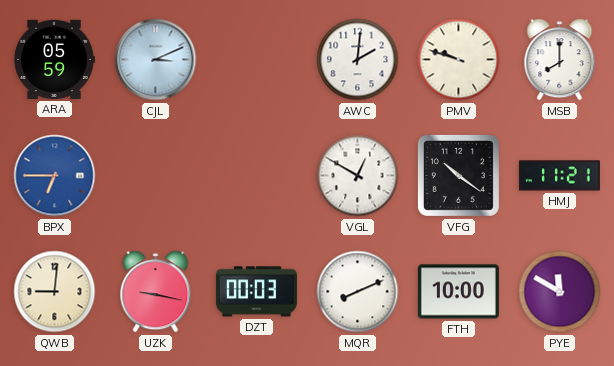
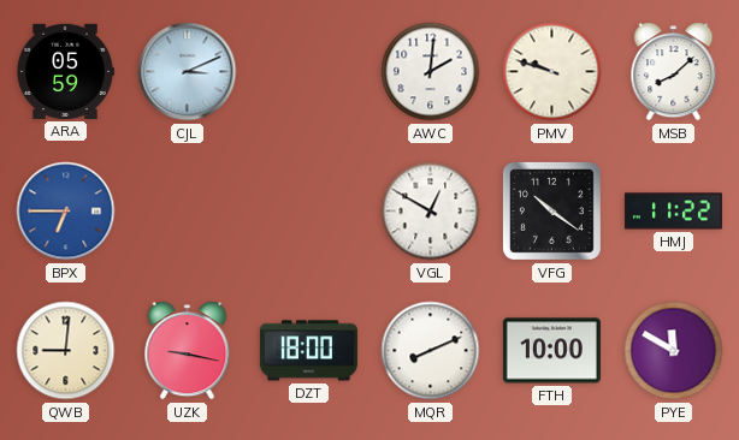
MSB: 8:00 -> 8:08
HMJ: 11:21 -> 11:22
DZT: 00:03 -> 18:00
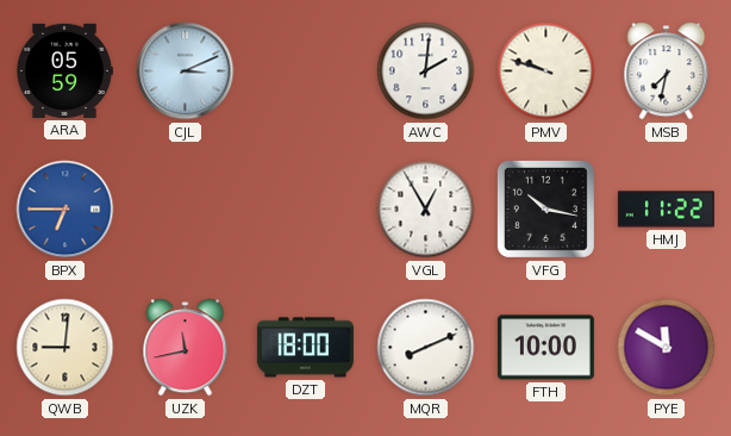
MSB: 8:08 -> 7:32
VGL: 12:50 -> 12:55
VFG: 10:21 -> 10:17
UZK: 9:17 -> 11:43
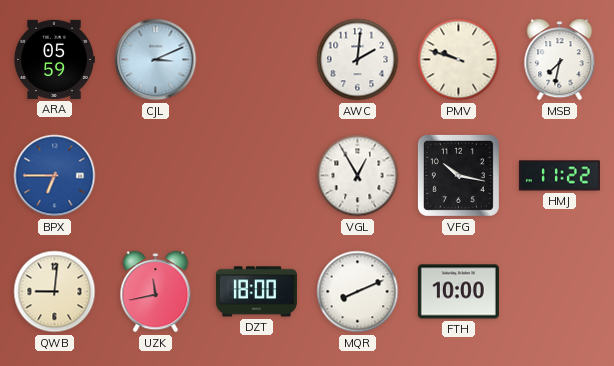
PYE: 11:50 -> none
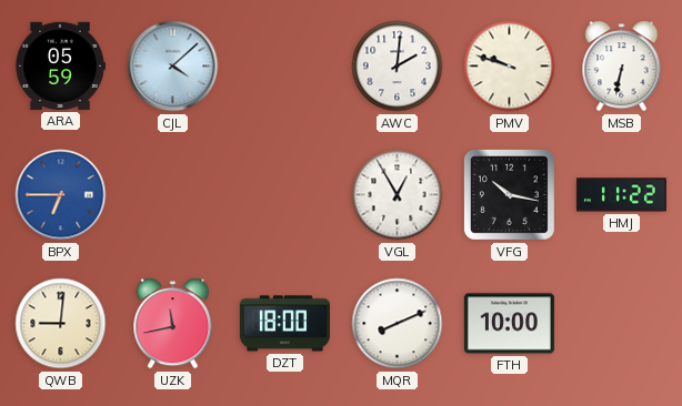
CJL: 3:11 -> 4:08
MSB: 7:32 -> 6:32
